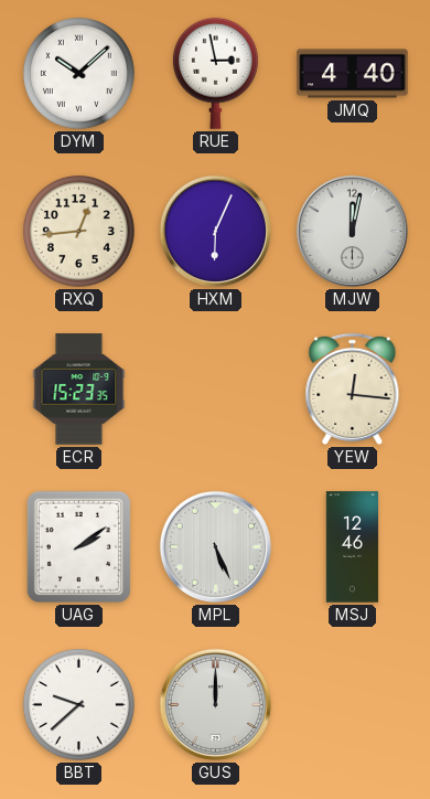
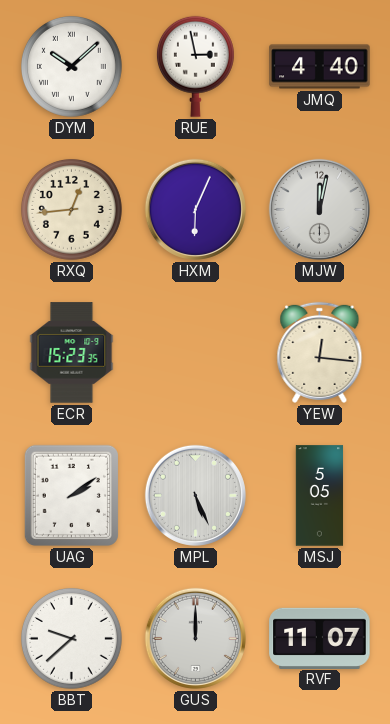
MSJ: 12:46 -> 5:05
RVF: none -> 11:07
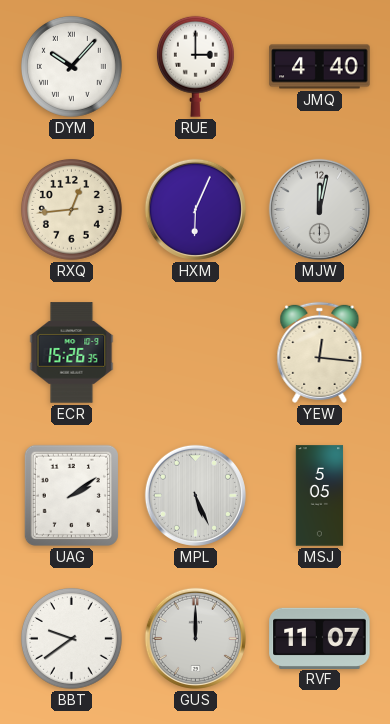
DYM: 10:08 -> 10:07
RUE: 2:58 -> 3:00
ECR: 15:23 -> 15:26
BBT: 9:38 -> 9:39
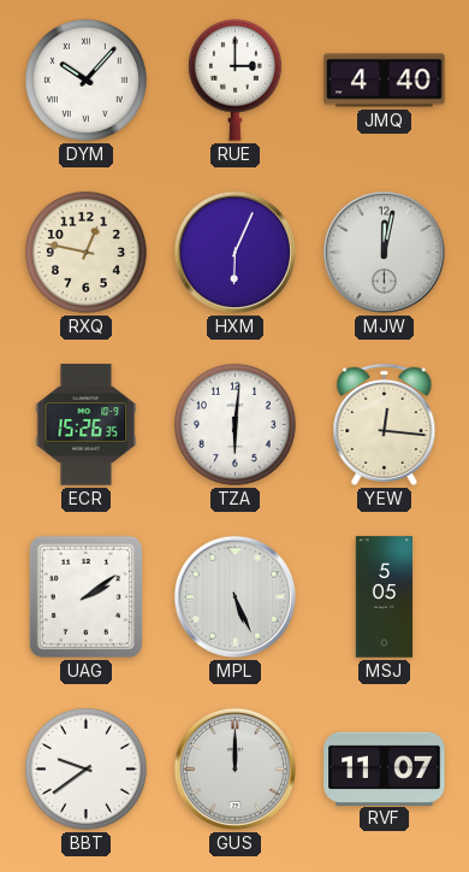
RXQ: 12:44 -> 12:47
TZA: none -> 6:01
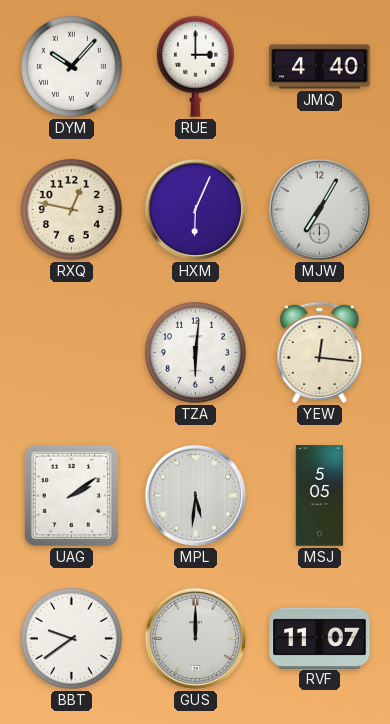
MJW: 12:02 -> 7:05
ECR: 15:26 -> none
MPL: 5:26 -> 5:31
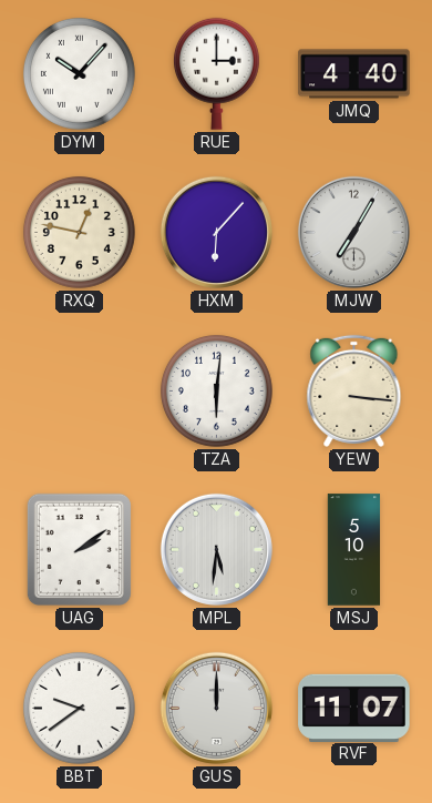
HXM: 6:04 -> 6:07
YEW: 12:16 -> 3:16
MSJ: 5:05 -> 5:10
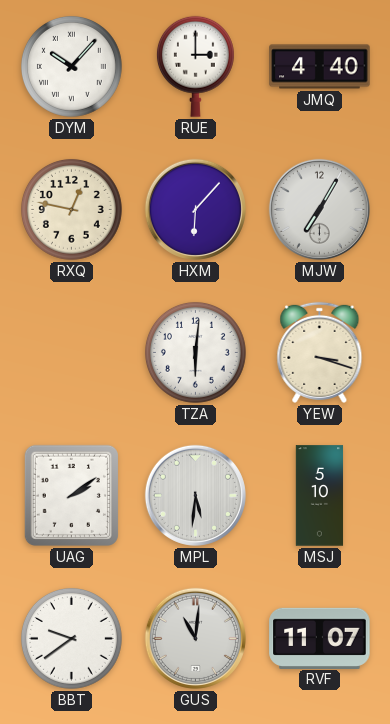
YEW: 3:16 -> 3:18
GUS: 12:00 -> 11:01
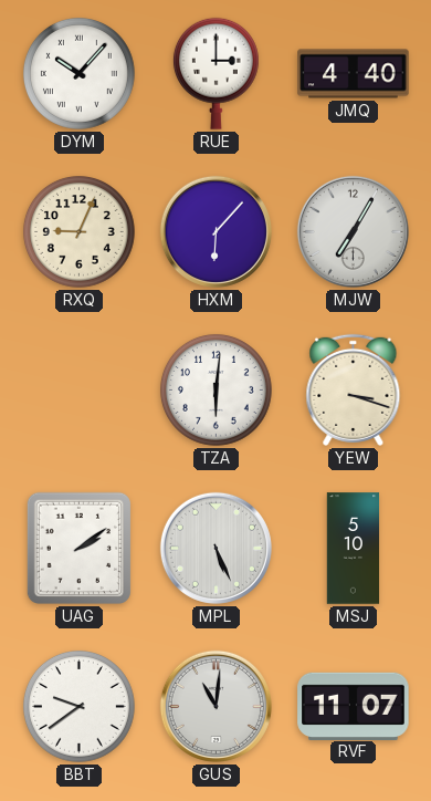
RXQ: 12:47 -> 9:04
MPL: 5:31 -> 5:26
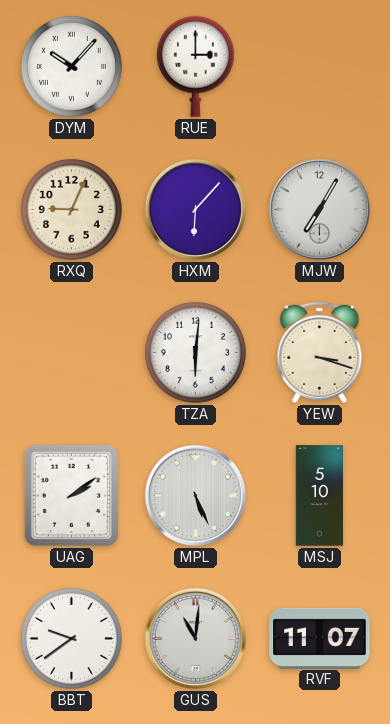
JMQ: 4:40 -> none
